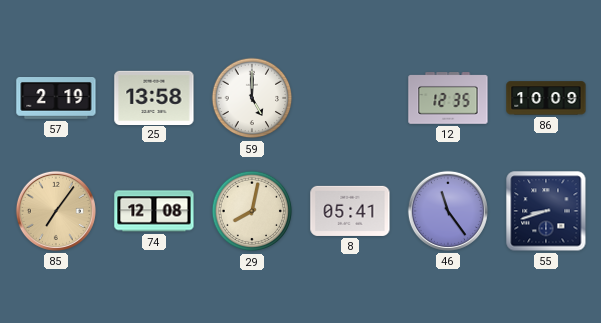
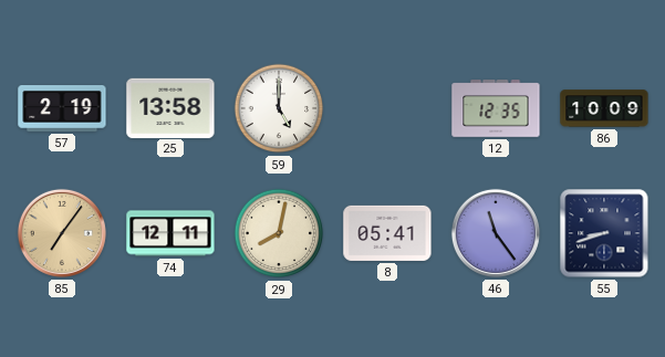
74: 12:08 -> 12:11
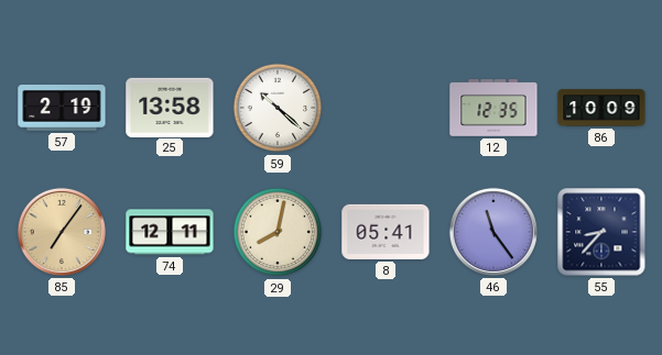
59: 5:00 -> 10:22
55: 8:42 -> 8:37
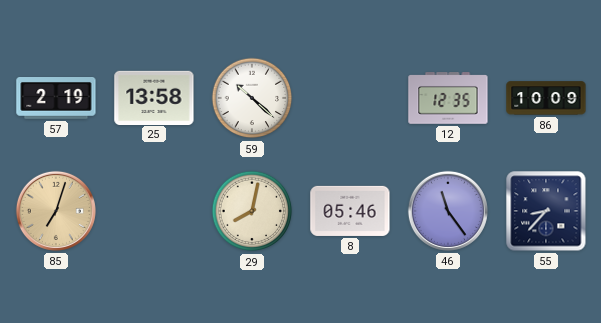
85: 7:06 -> 7:03
74: 12:11 -> none
8: 05:41 -> 05:46
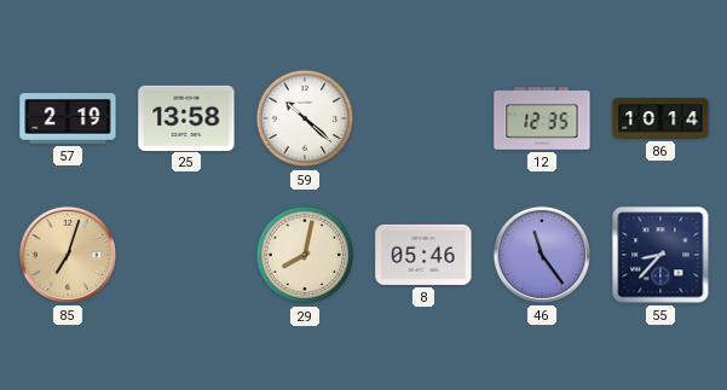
86: 10:09 -> 10:14
